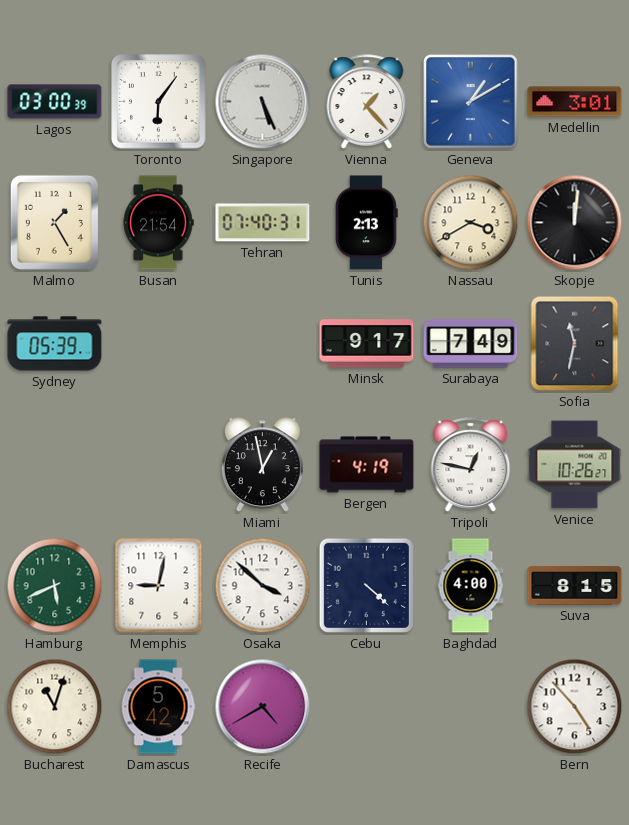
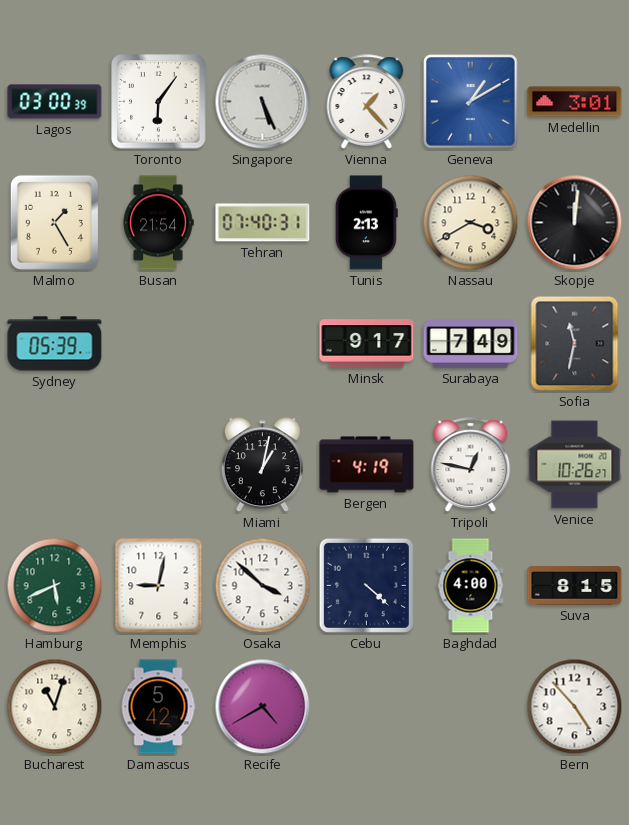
Miami: 12:58 -> 1:02
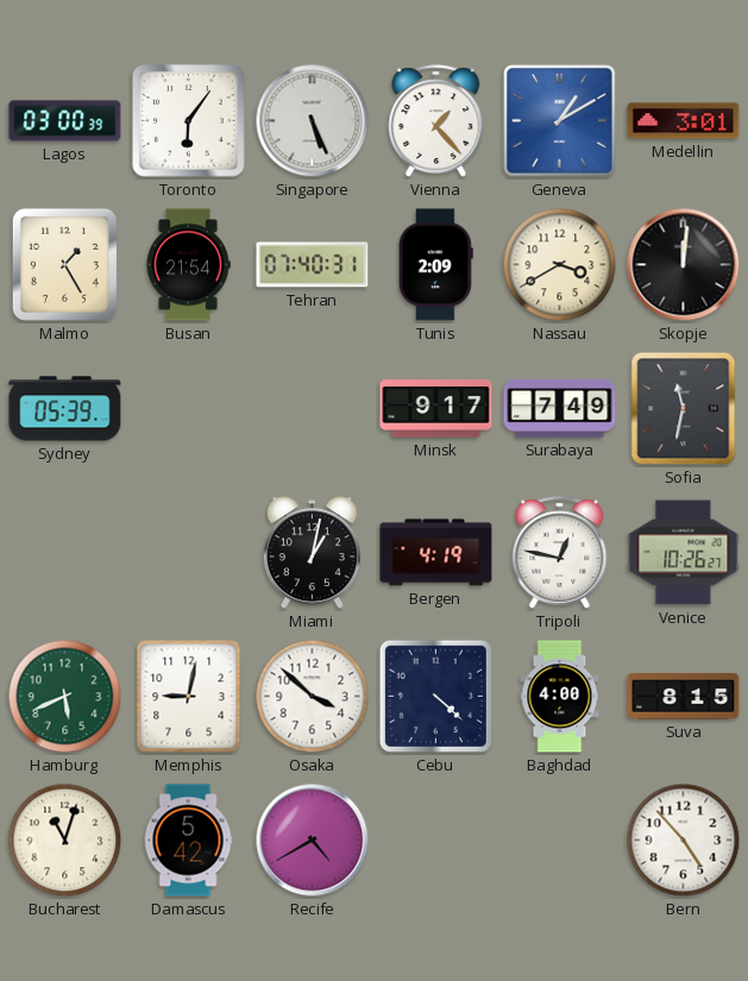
Tunis: 2:13 -> 2:09
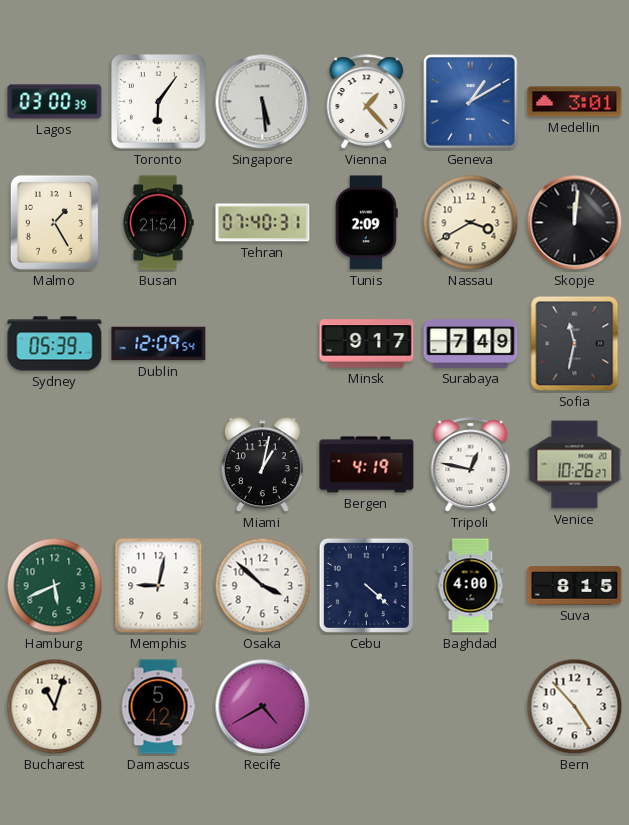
Singapore: 5:26 -> 5:29
Dublin: none -> 12:09
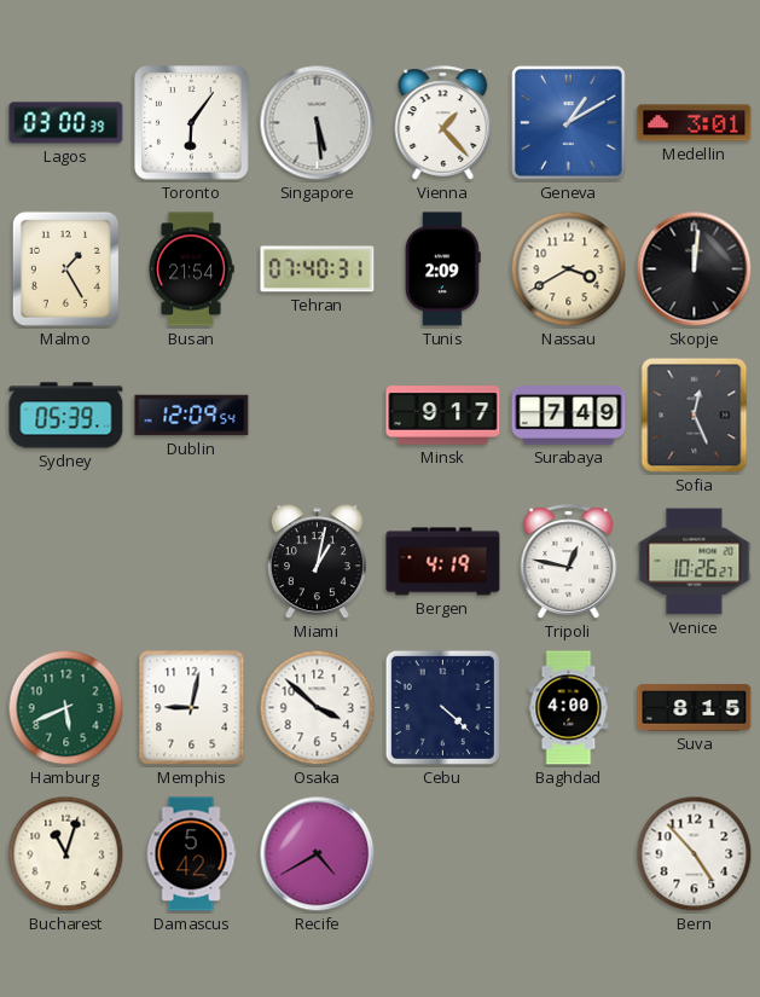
Sofia: 11:32 -> 12:26
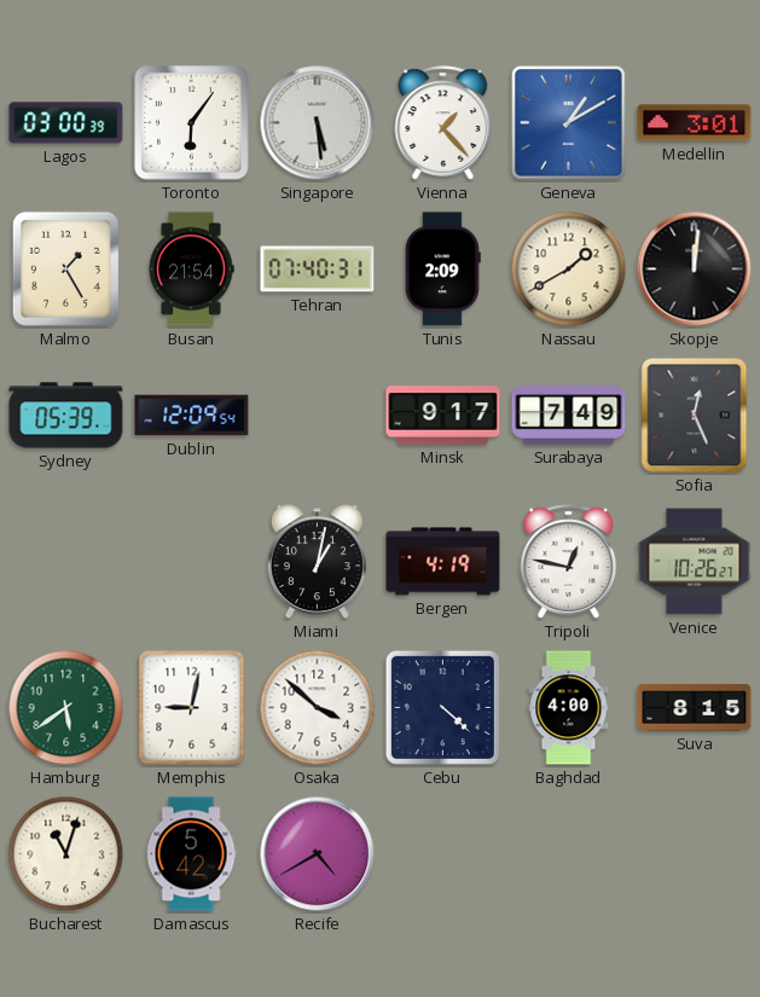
Nassau: 3:40 -> 1:40
Hamburg: 5:41 -> 5:39
Bern: 4:53 -> none
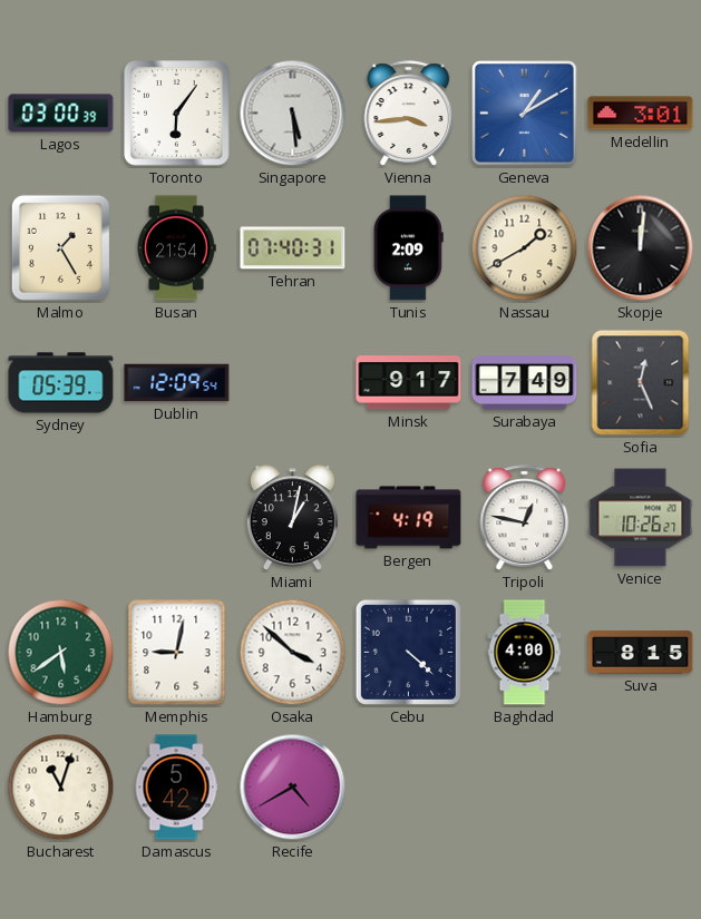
Vienna: 1:23 -> 3:44
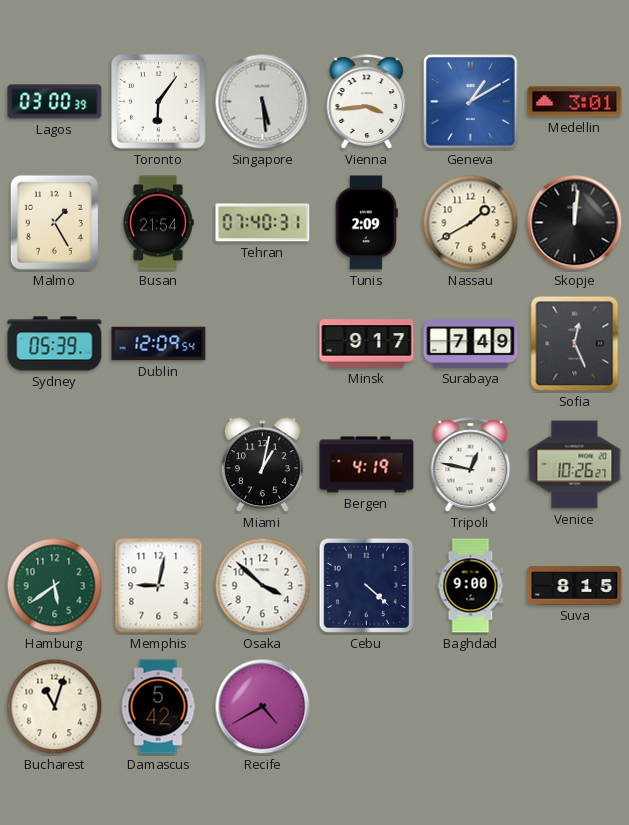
Baghdad: 4:00 -> 9:00
